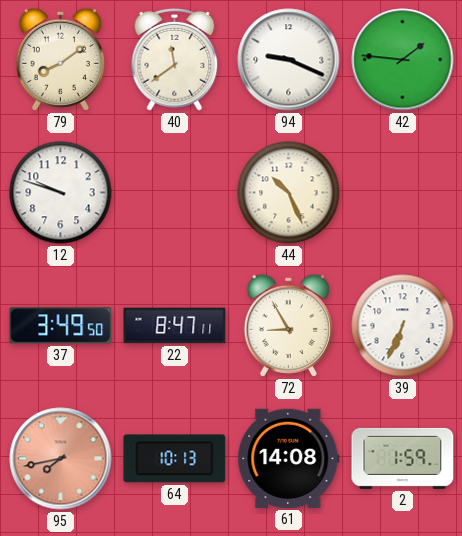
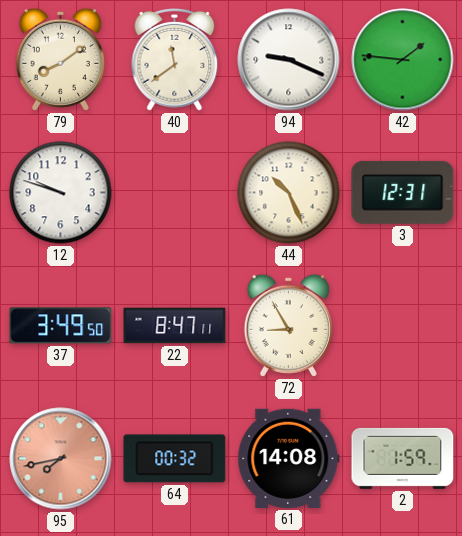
3: none -> 12:31
39: 6:34 -> none
64: 10:13 -> 00:32
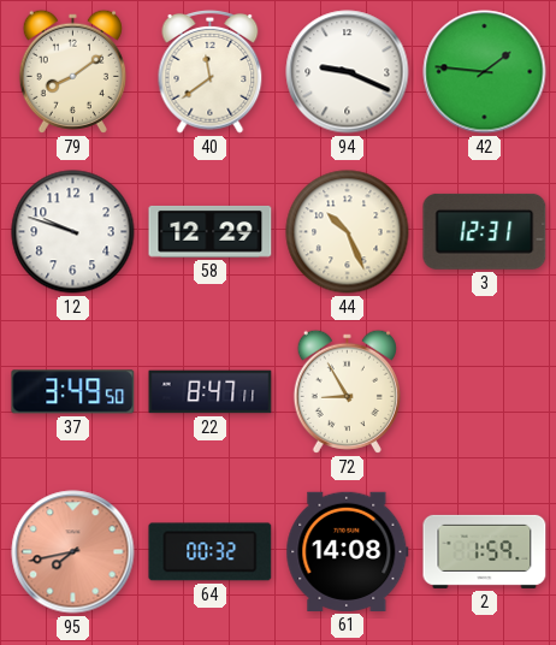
58: none -> 12:29
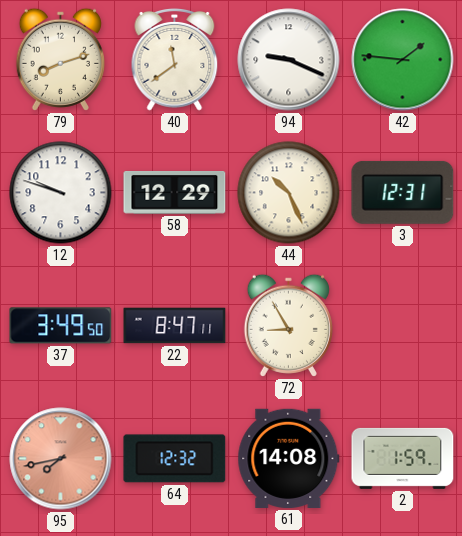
79: 8:09 -> 8:12
64: 00:32 -> 12:32
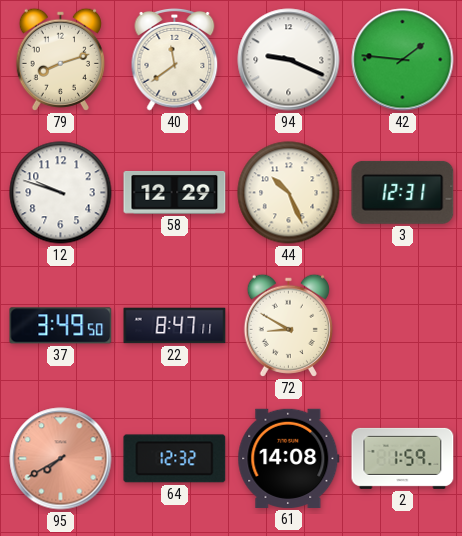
72: 8:55 -> 8:50
95: 7:43 -> 7:40
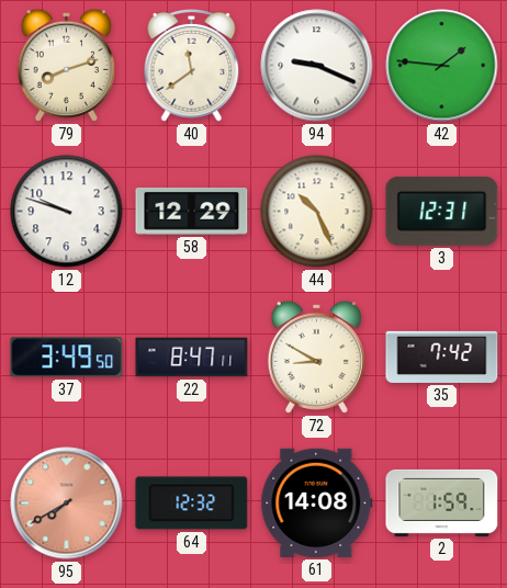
35: none -> 7:42
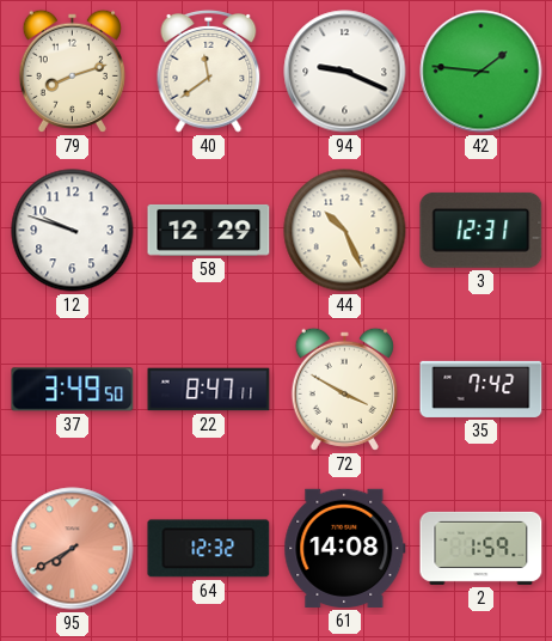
72: 8:50 -> 3:50
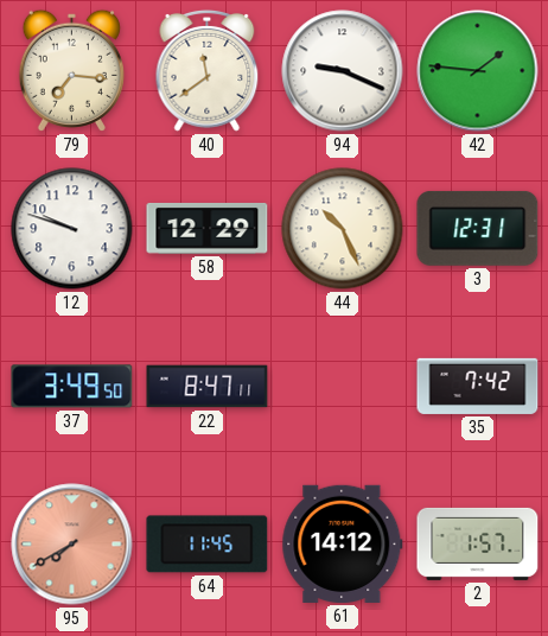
79: 8:12 -> 7:16
72: 3:50 -> none
64: 12:32 -> 11:45
61: 14:08 -> 14:12
2: 1:59 -> 1:57
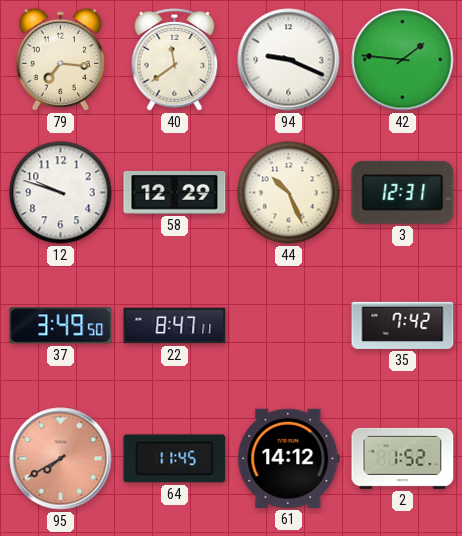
2: 1:57 -> 1:52
